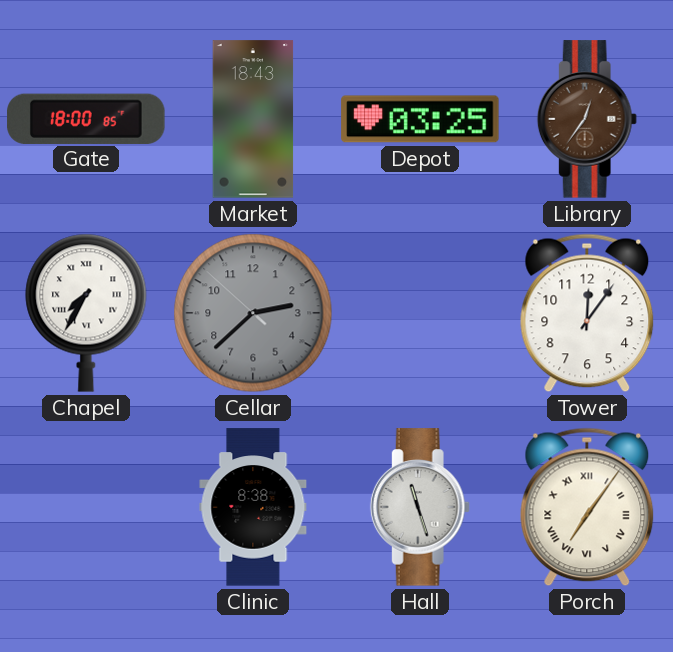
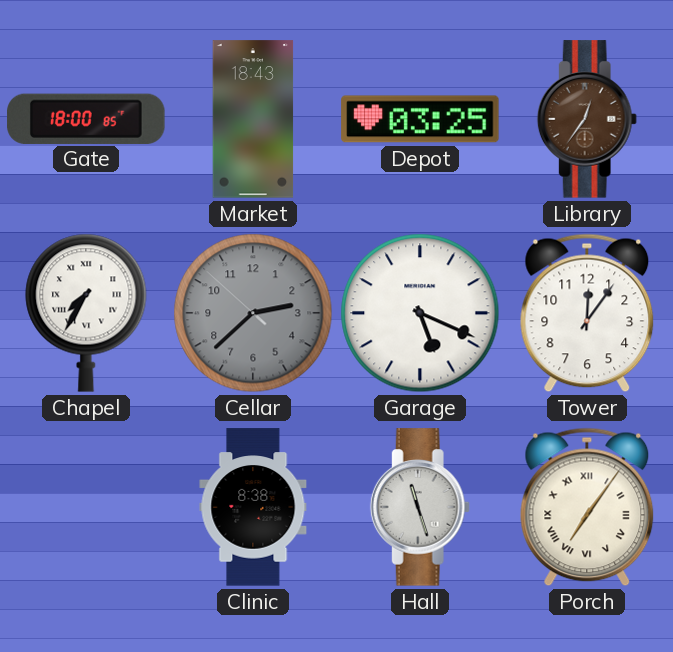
Garage: none -> 5:19
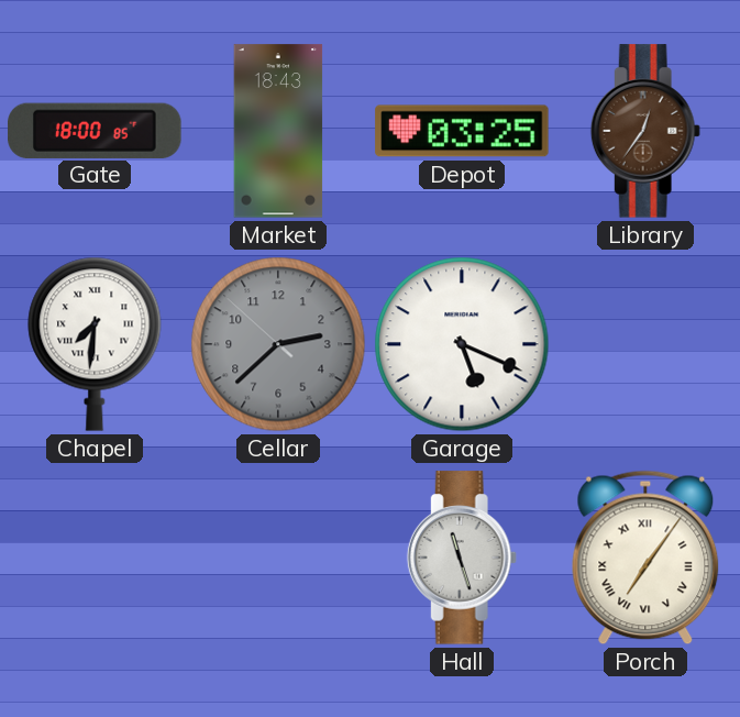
Chapel: 7:35 -> 7:31
Tower: 12:06 -> none
Clinic: 8:38 -> none
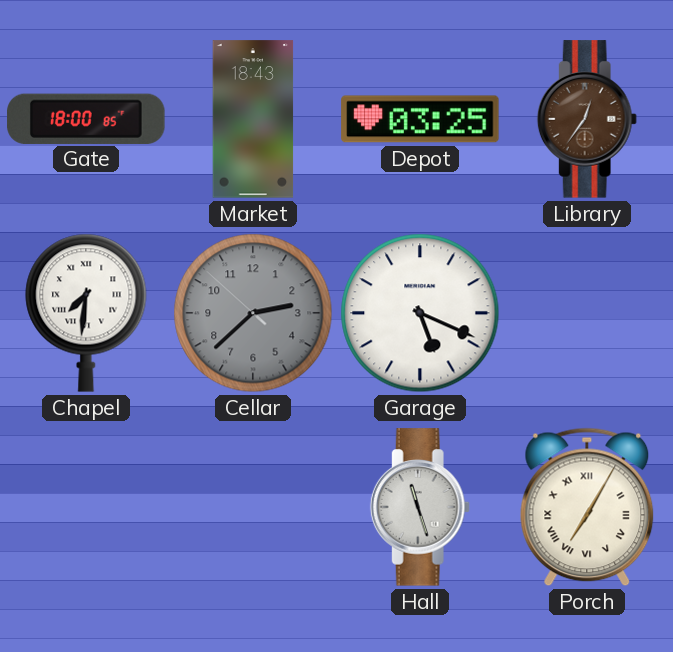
Porch: 7:06 -> 7:05
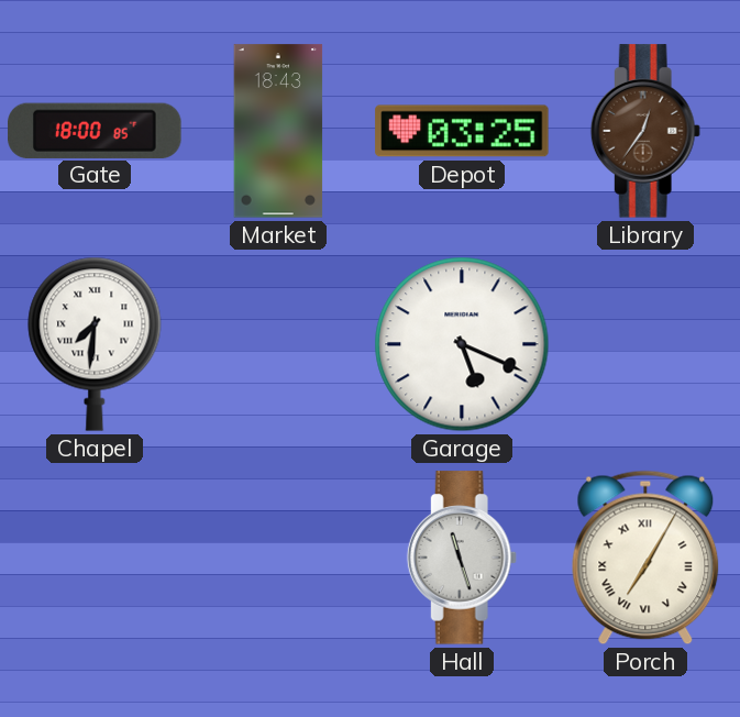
Cellar: 2:37 -> none
